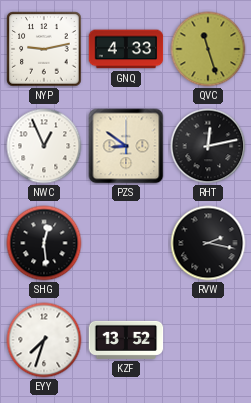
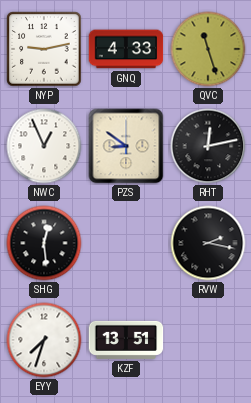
KZF: 13:52 -> 13:51
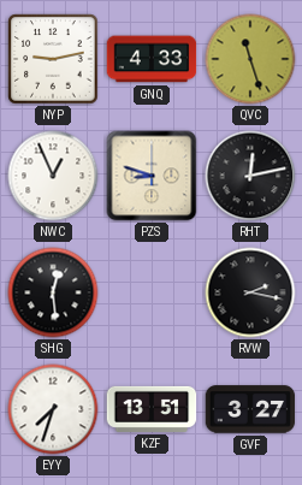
PZS: 8:51 -> 8:48
GVF: none -> 3:27
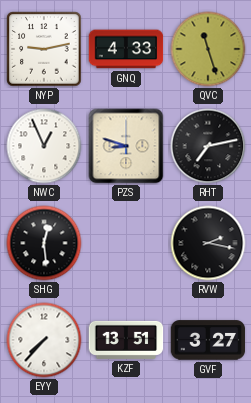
RHT: 12:13 -> 7:13
EYY: 7:33 -> 7:37
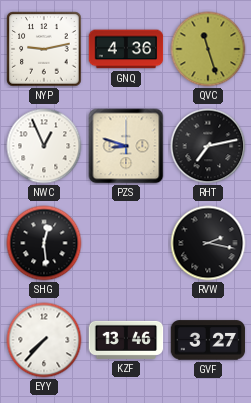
GNQ: 4:33 -> 4:36
KZF: 13:51 -> 13:46
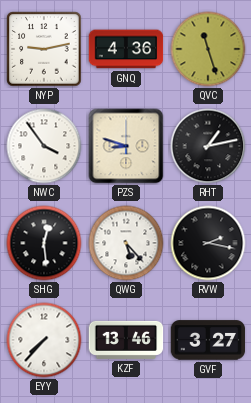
NWC: 12:56 -> 3:54
RHT: 7:13 -> 1:13
QWG: none -> 5:23
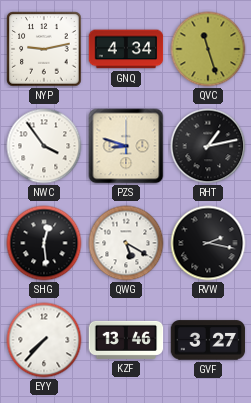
GNQ: 4:36 -> 4:34
QWG: 5:23 -> 5:20
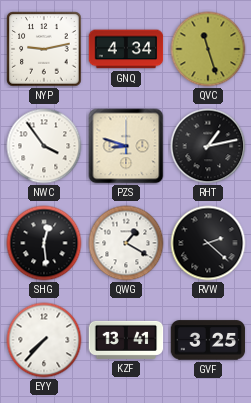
QWG: 5:20 -> 1:20
RVW: 2:17 -> 2:22
KZF: 13:46 -> 13:41
GVF: 3:27 -> 3:25
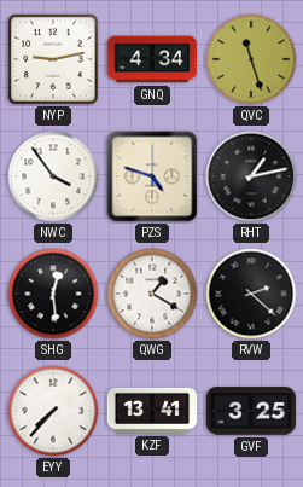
PZS: 8:48 -> 4:48
